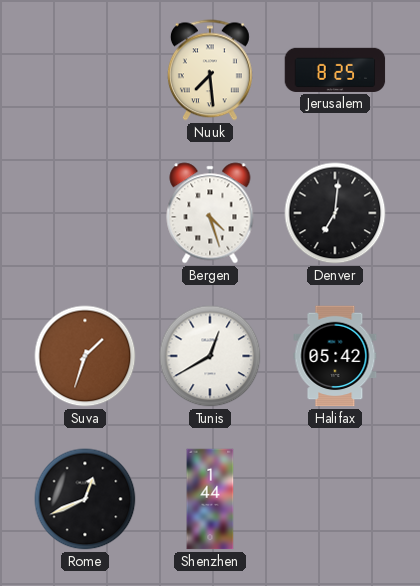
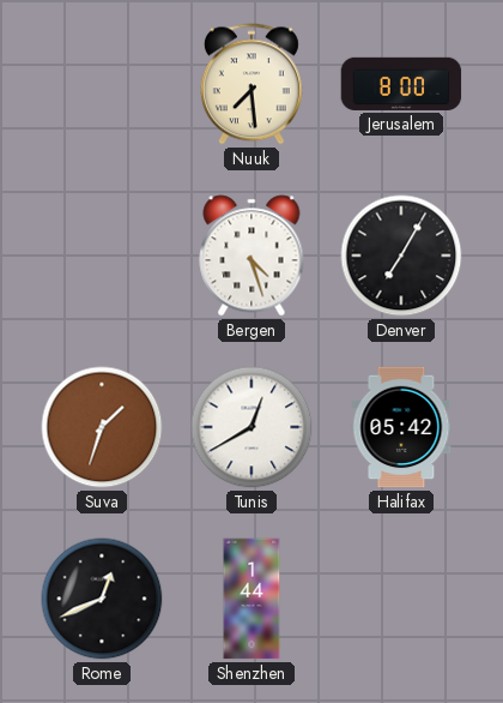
Jerusalem: 8:25 -> 8:00
Denver: 7:01 -> 7:05
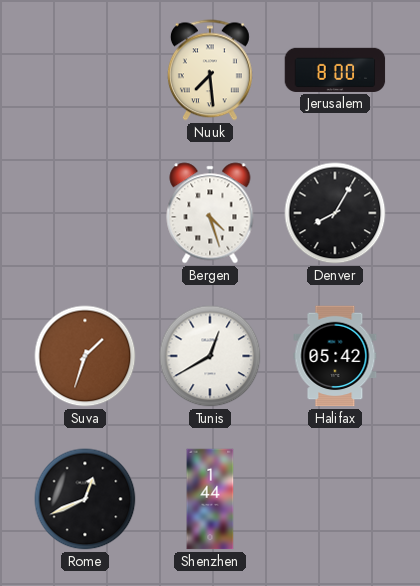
Denver: 7:05 -> 8:05
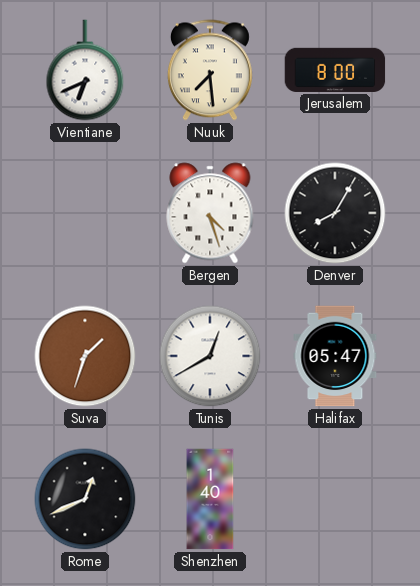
Vientiane: none -> 6:41
Halifax: 05:42 -> 05:47
Shenzhen: 1:44 -> 1:40
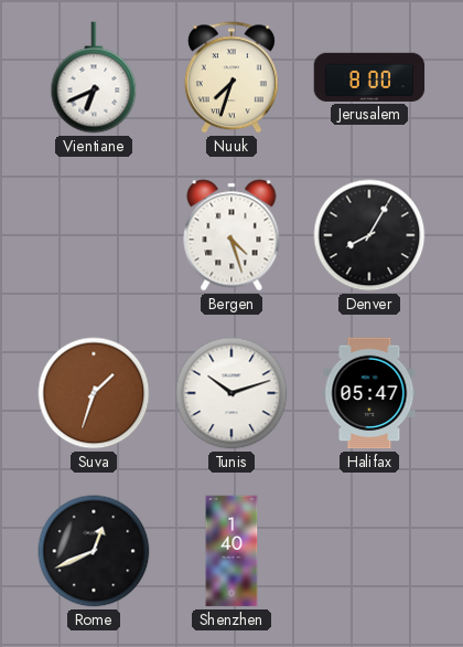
Nuuk: 7:29 -> 7:33
Tunis: 12:40 -> 10:12
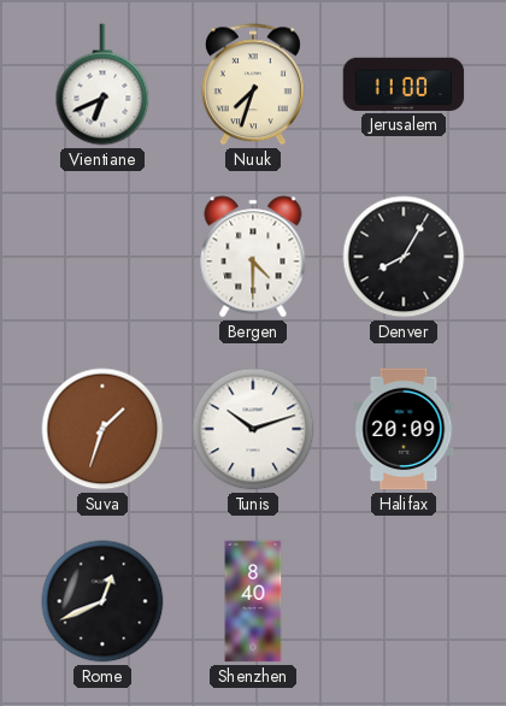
Jerusalem: 8:00 -> 11:00
Bergen: 4:27 -> 4:30
Halifax: 05:47 -> 20:09
Shenzhen: 1:40 -> 8:40
